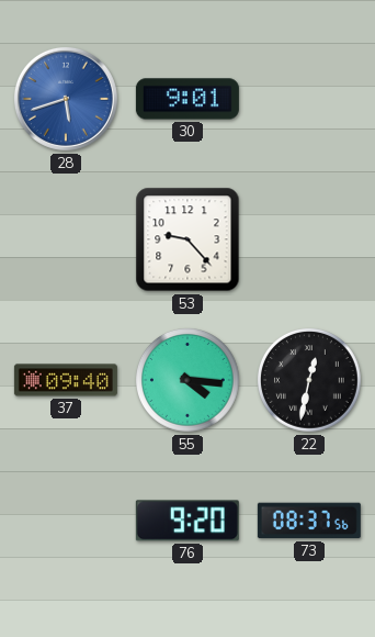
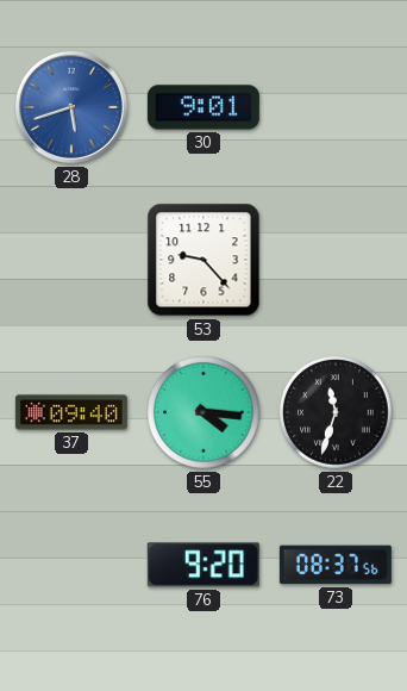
22: 12:32 -> 11:33
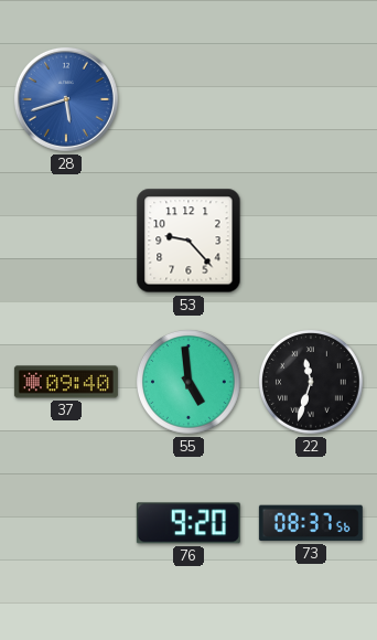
30: 9:01 -> none
55: 4:16 -> 4:59
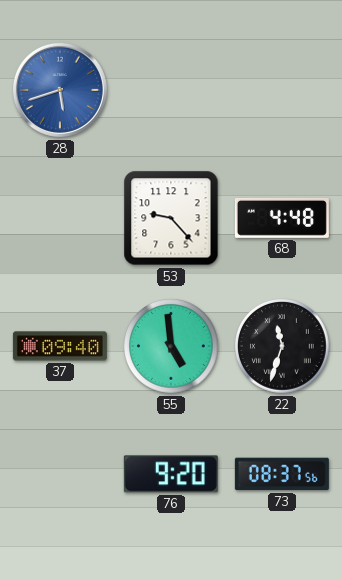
68: none -> 4:48
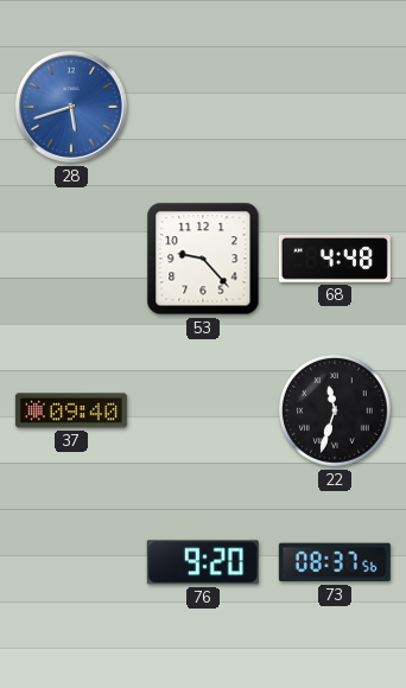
55: 4:59 -> none
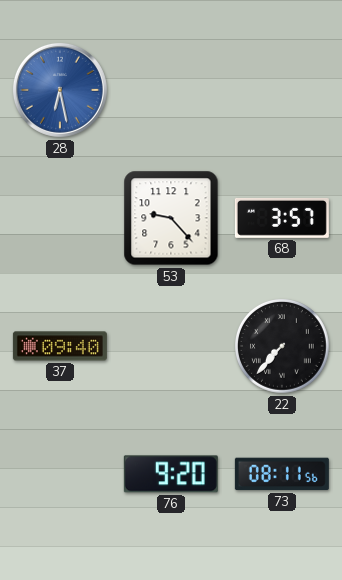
28: 5:42 -> 6:28
68: 4:48 -> 3:57
22: 11:33 -> 7:37
73: 08:37 -> 08:11
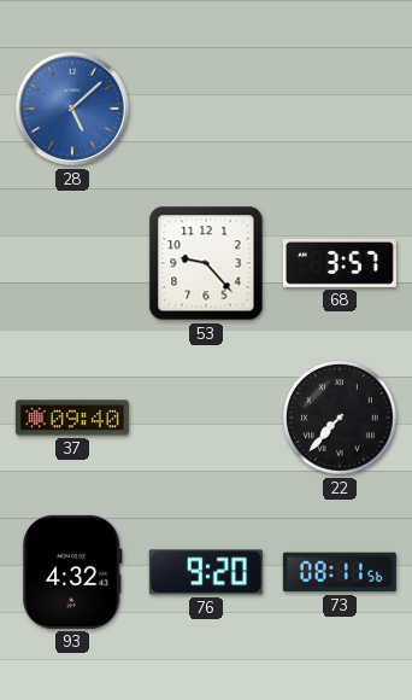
28: 6:28 -> 5:08
93: none -> 4:32
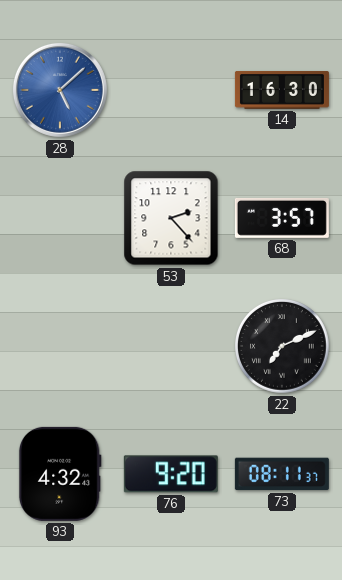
14: none -> 16:30
53: 9:23 -> 2:23
37: 09:40 -> none
22: 7:37 -> 7:11
73: 08:11:56 -> 08:11:37
